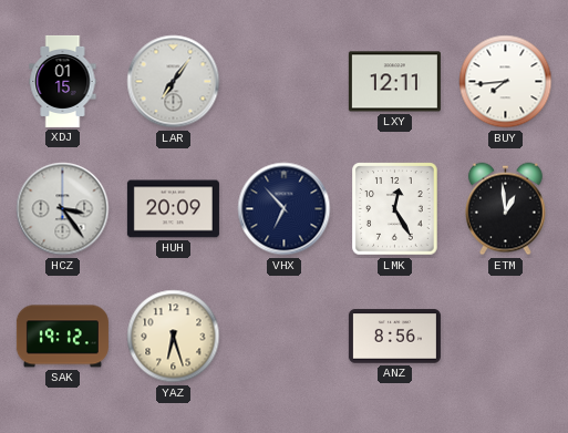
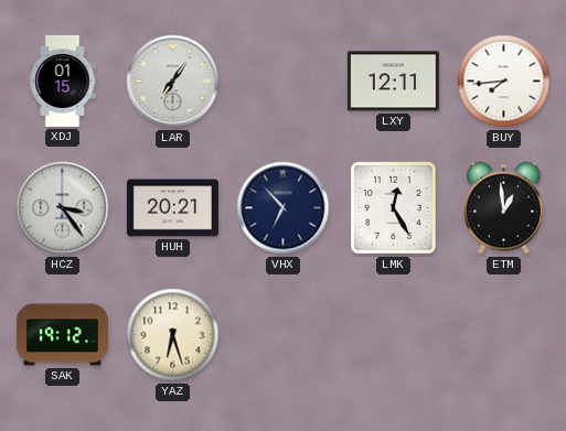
HUH: 20:09 -> 20:21
ANZ: 8:56 -> none
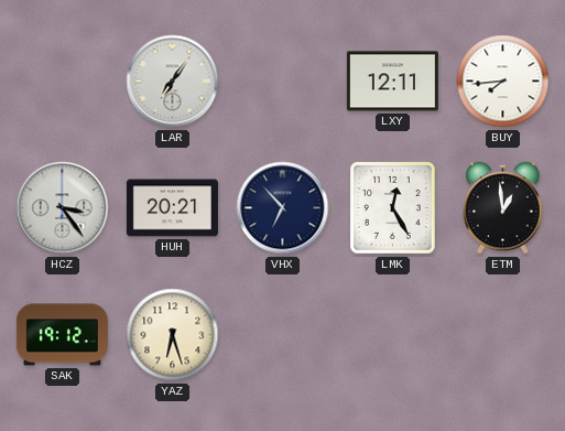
XDJ: 01:15 -> none
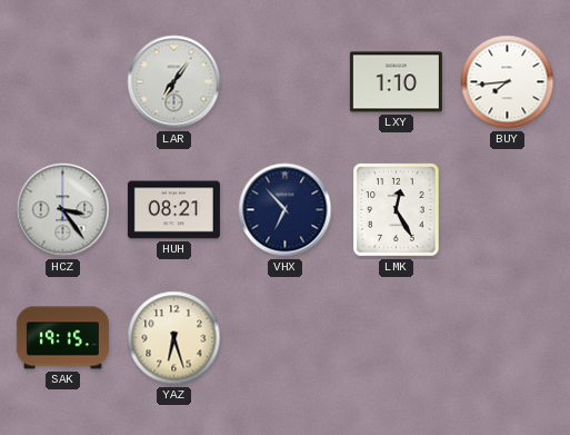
LXY: 12:11 -> 1:10
HUH: 20:21 -> 08:21
ETM: 12:59 -> none
SAK: 19:12 -> 19:15
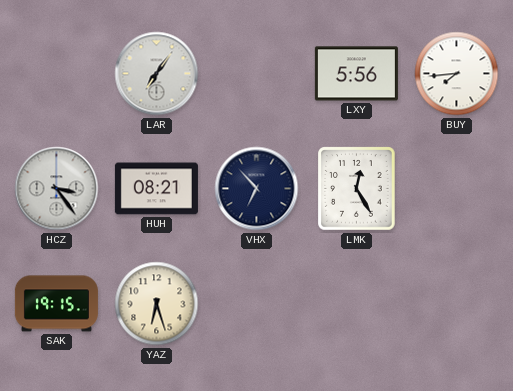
LXY: 1:10 -> 5:56
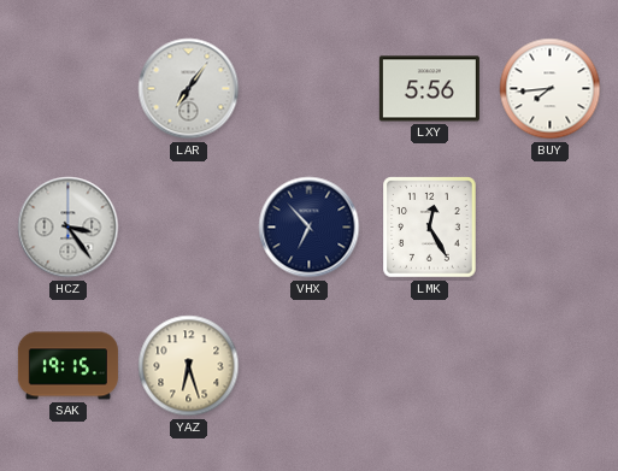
HUH: 08:21 -> none
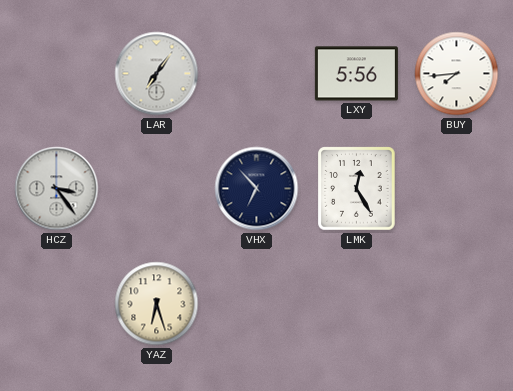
SAK: 19:15 -> none
